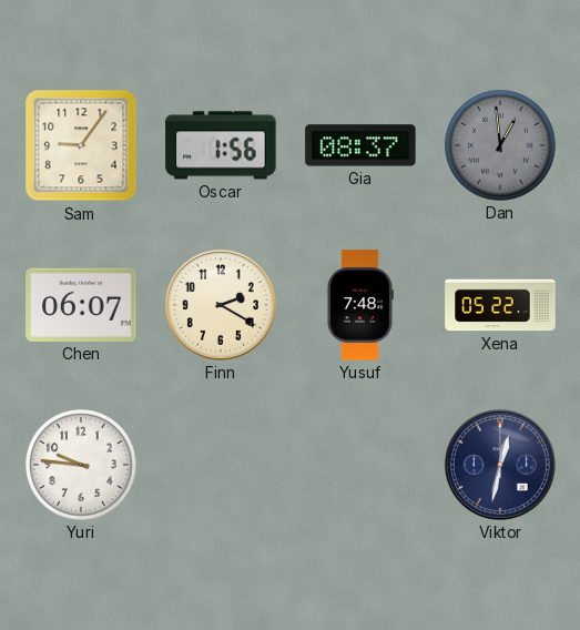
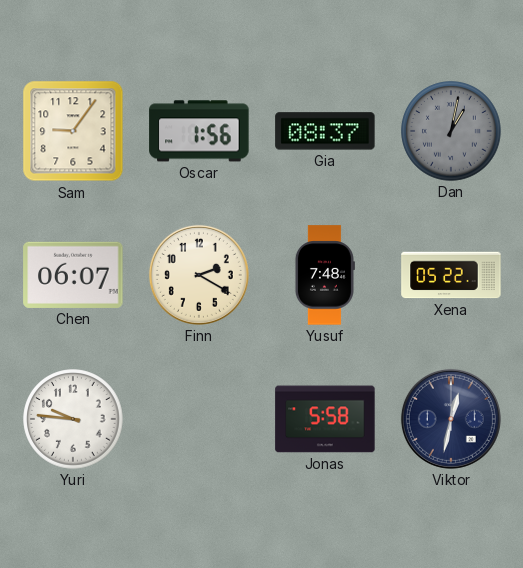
Dan: 12:59 -> 1:02
Jonas: none -> 5:58
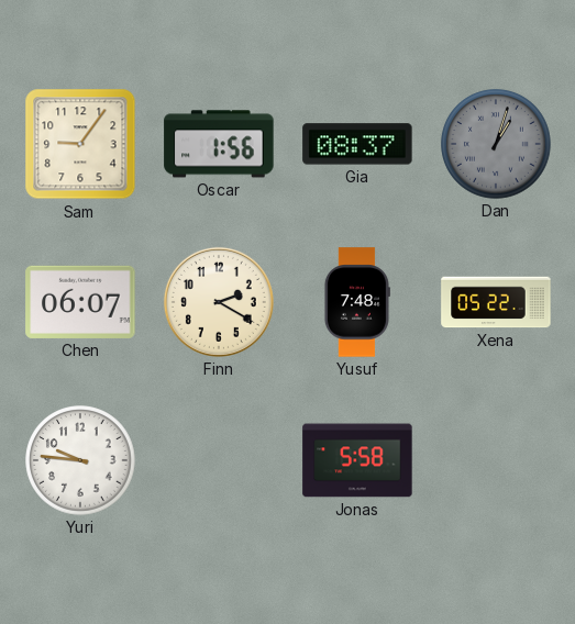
Dan: 1:02 -> 1:03
Viktor: 12:32 -> none
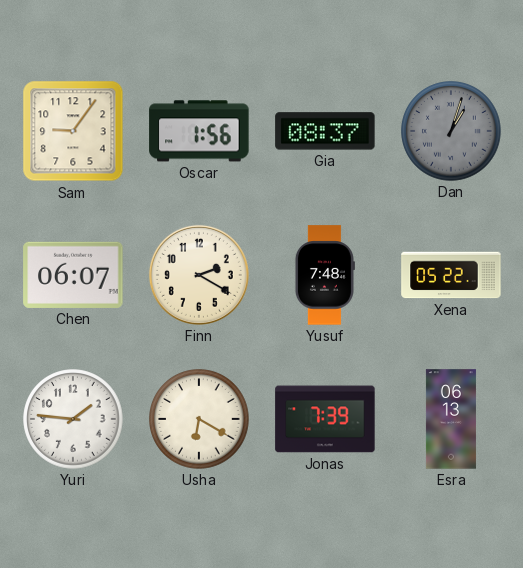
Yuri: 9:46 -> 1:46
Usha: none -> 6:20
Jonas: 5:58 -> 7:39
Esra: none -> 06:13
